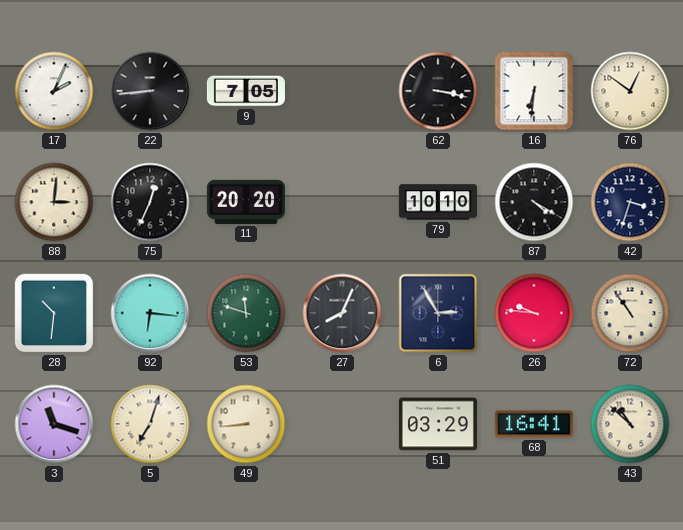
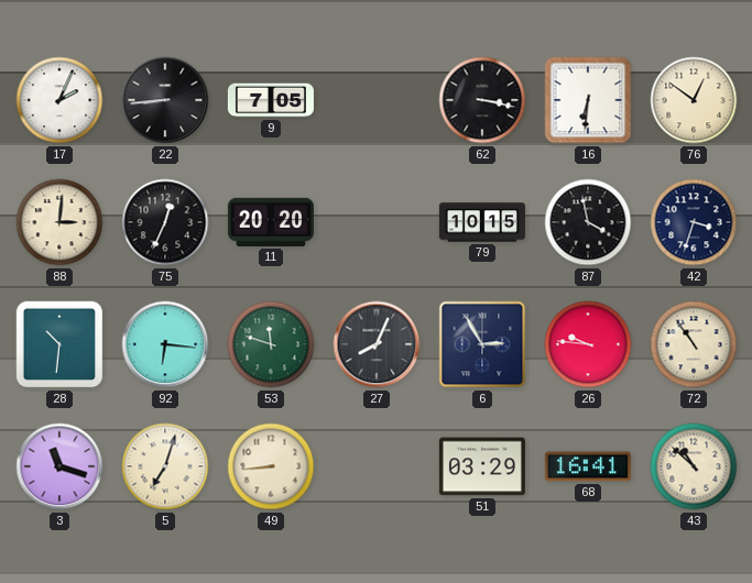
79: 10:10 -> 10:15
87: 4:20 -> 3:58
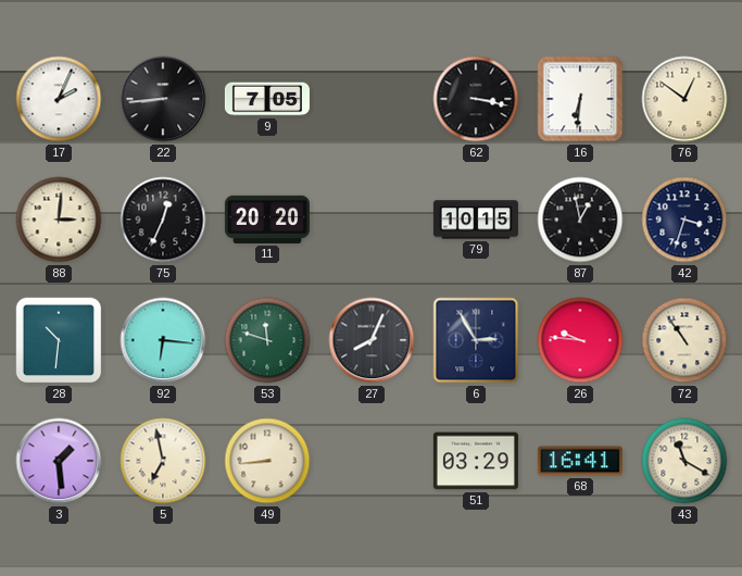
87: 3:58 -> 12:58
3: 11:18 -> 1:29
5: 7:03 -> 6:58
43: 10:52 -> 11:20
